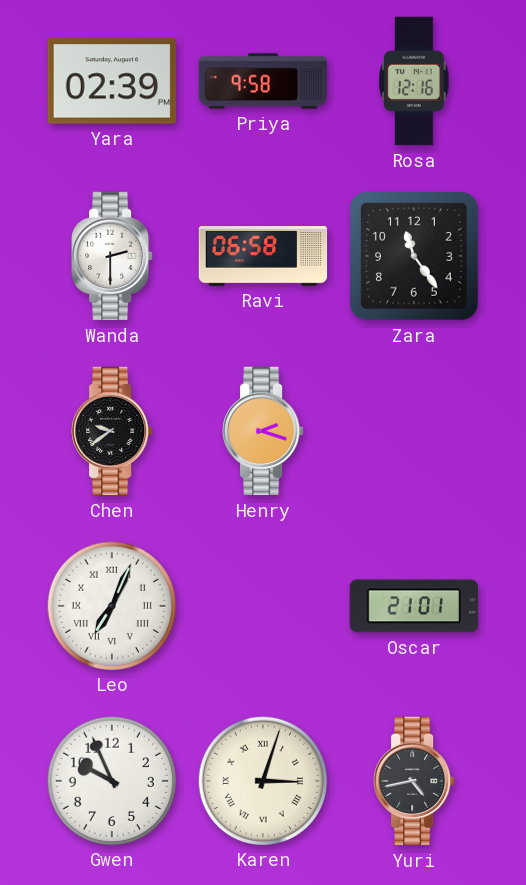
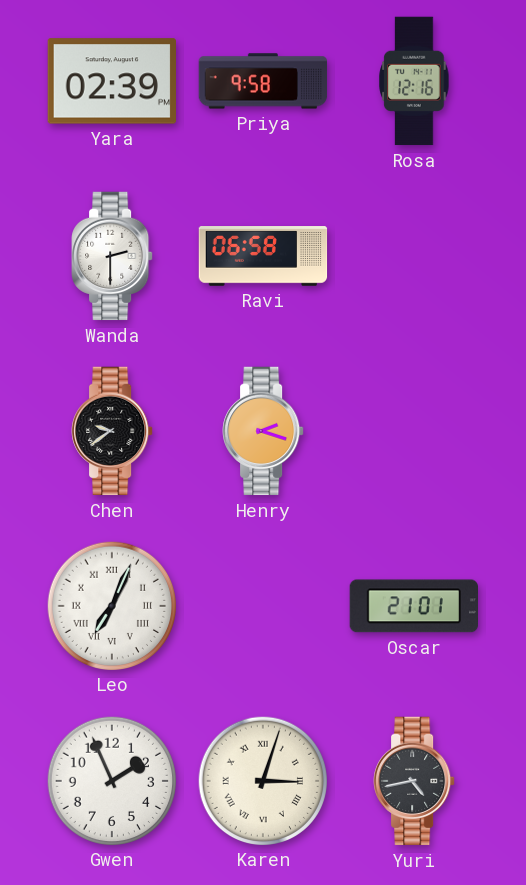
Zara: 11:24 -> none
Gwen: 9:56 -> 1:56
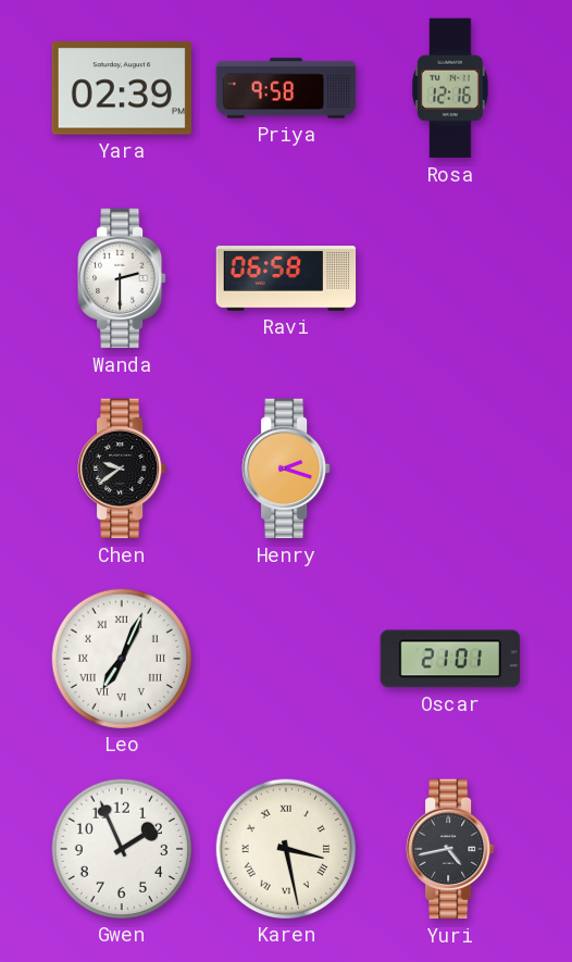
Karen: 3:03 -> 3:28
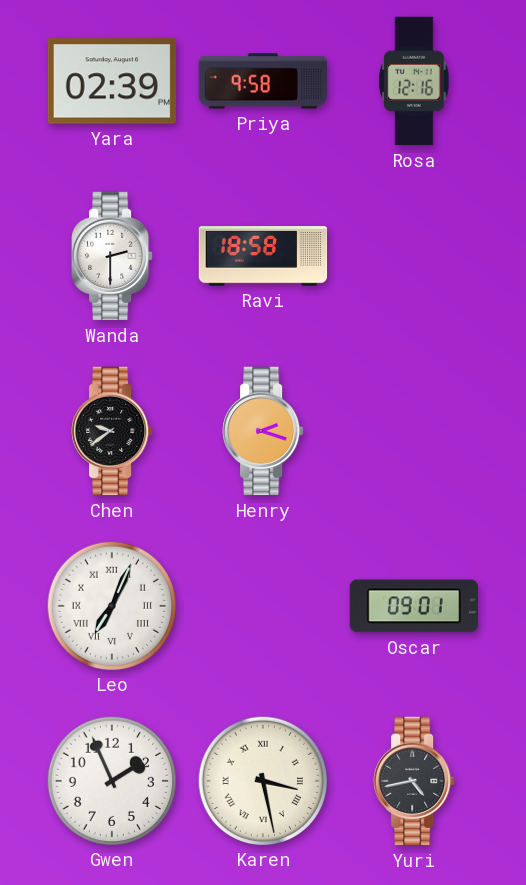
Ravi: 06:58 -> 18:58
Oscar: 21:01 -> 09:01
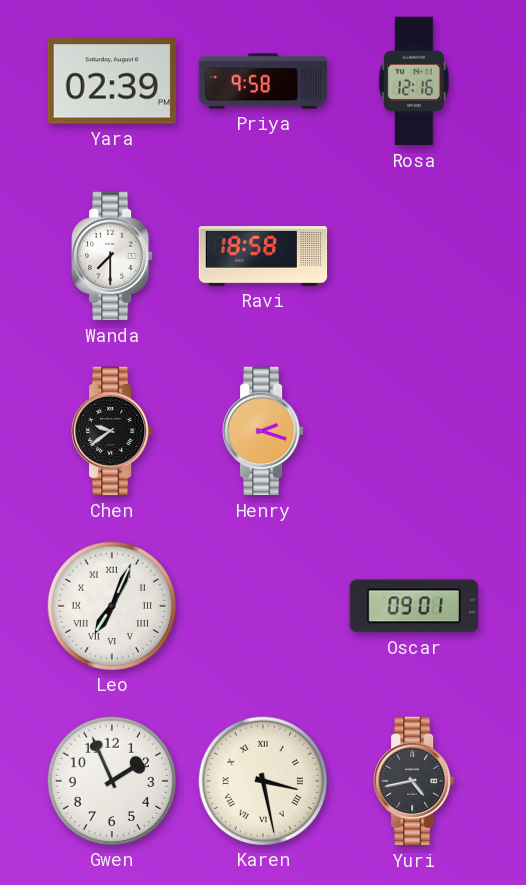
Wanda: 2:30 -> 7:30
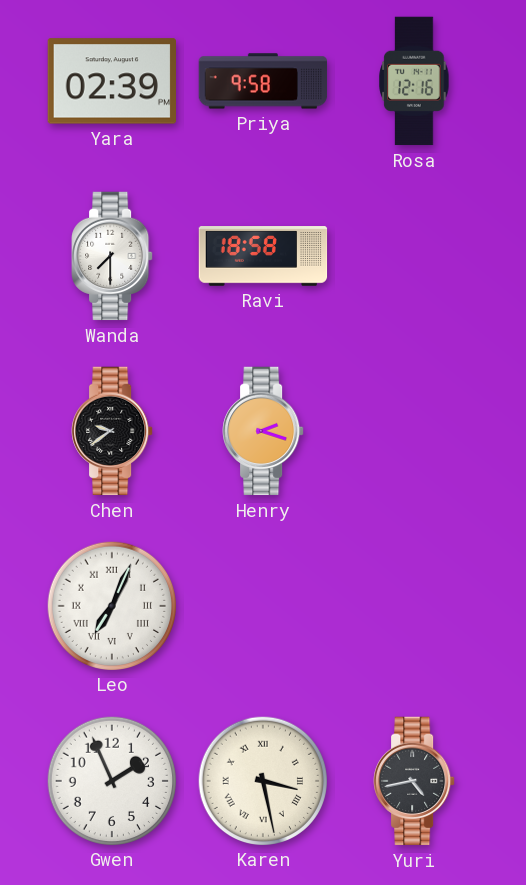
Oscar: 09:01 -> none
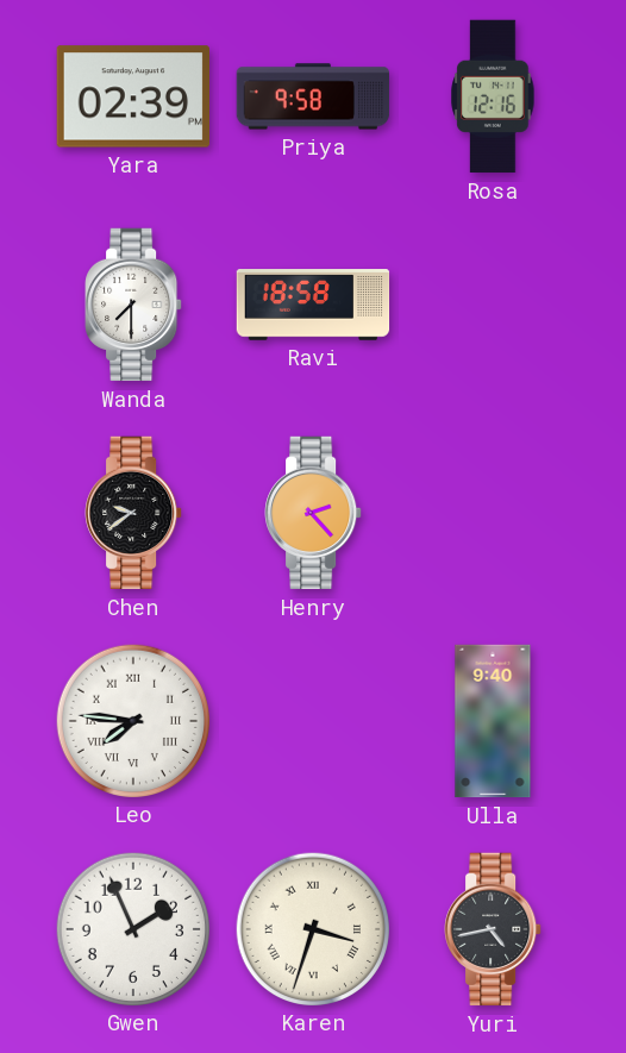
Henry: 2:18 -> 2:23
Leo: 7:04 -> 7:46
Ulla: none -> 9:40
Karen: 3:28 -> 3:33
